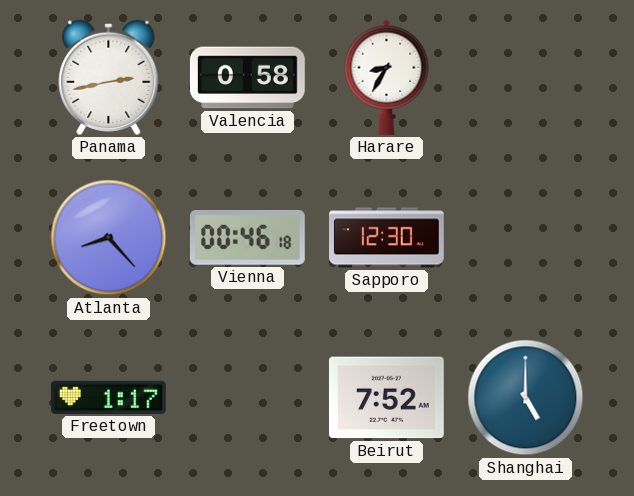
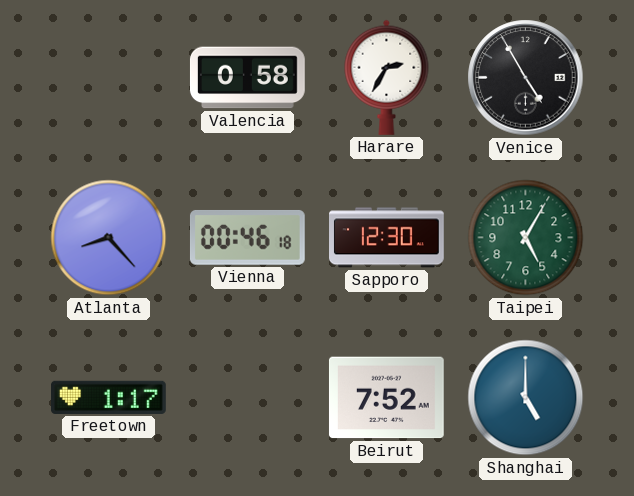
Panama: 2:43 -> none
Harare: 8:35 -> 2:35
Venice: none -> 4:55
Taipei: none -> 5:05
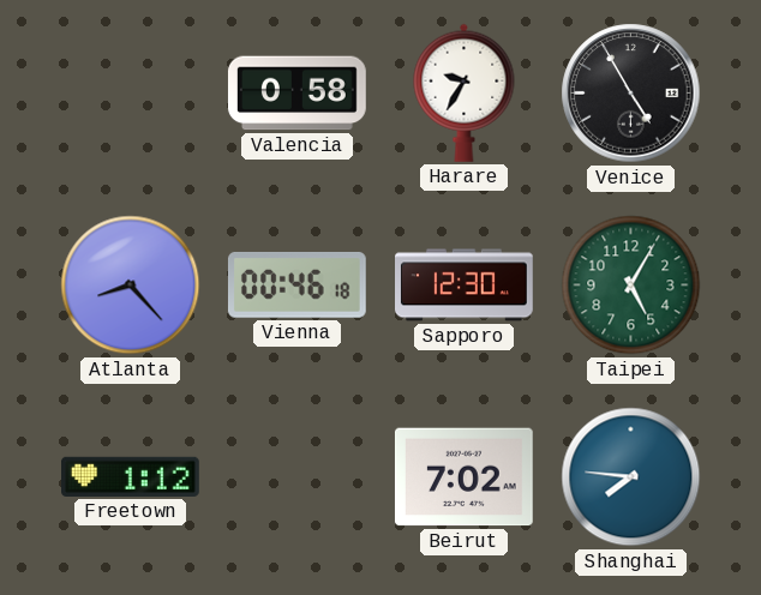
Harare: 2:35 -> 9:35
Freetown: 1:17 -> 1:12
Beirut: 7:52 -> 7:02
Shanghai: 5:00 -> 7:46
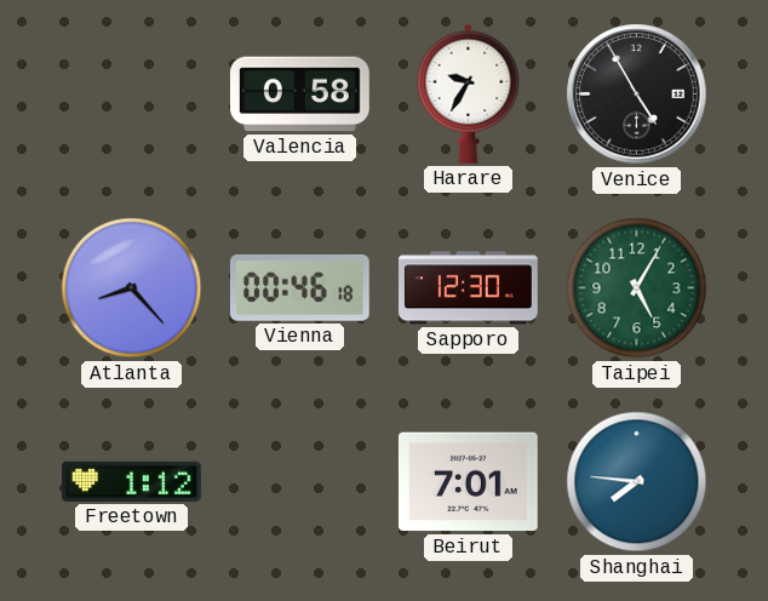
Beirut: 7:02 -> 7:01
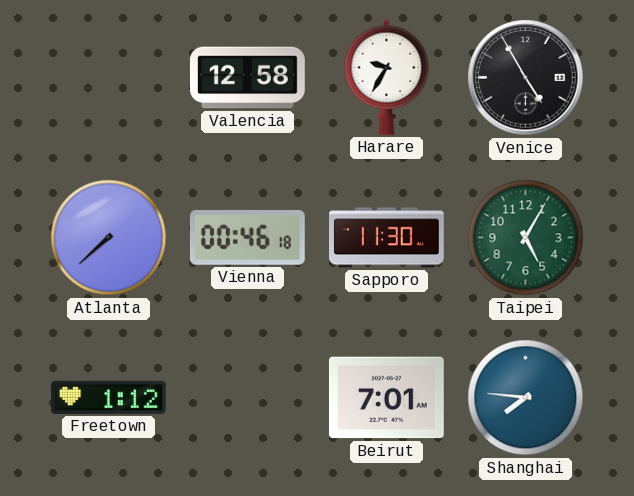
Valencia: 0:58 -> 12:58
Atlanta: 8:23 -> 7:38
Sapporo: 12:30 -> 11:30
